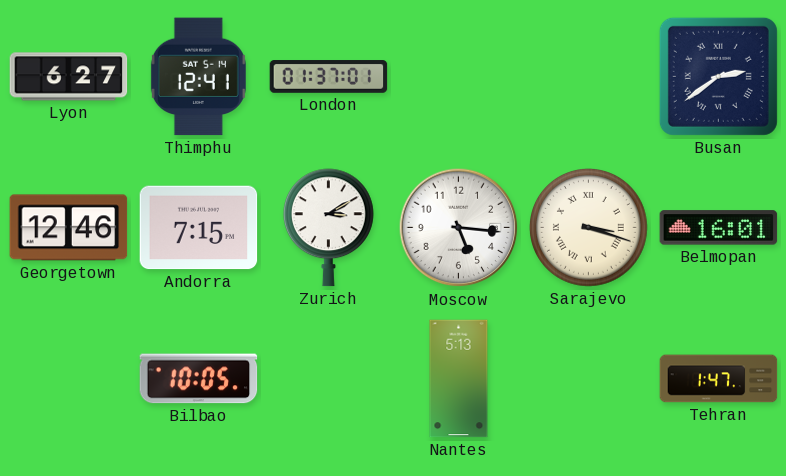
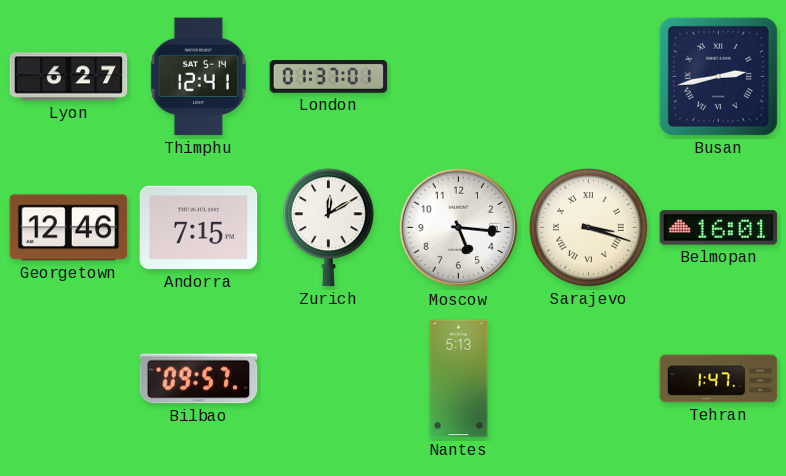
Busan: 2:39 -> 2:43
Zurich: 3:10 -> 12:10
Bilbao: 10:05 -> 09:57
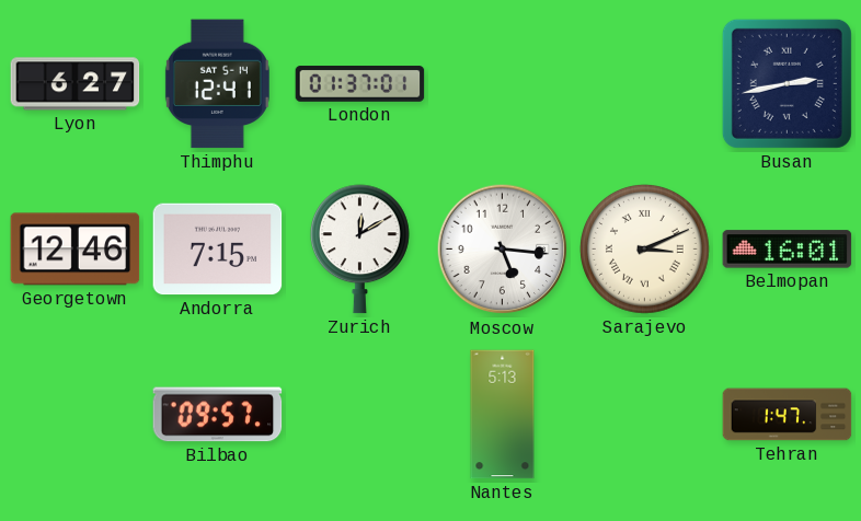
Sarajevo: 3:18 -> 3:11
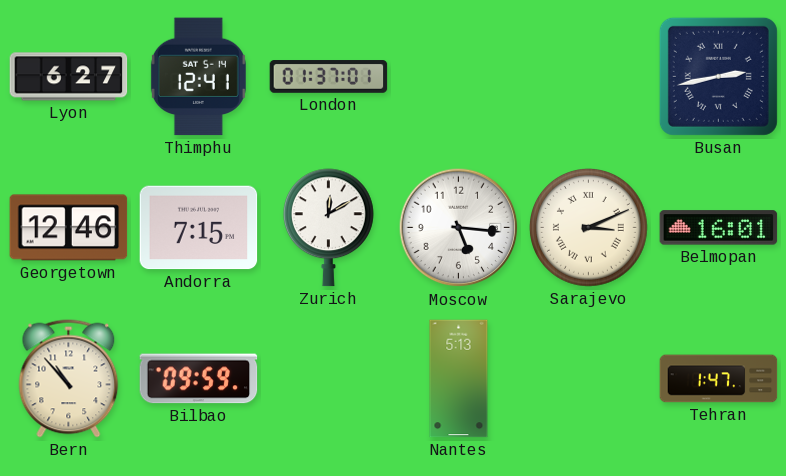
Bern: none -> 10:53
Bilbao: 09:57 -> 09:59
